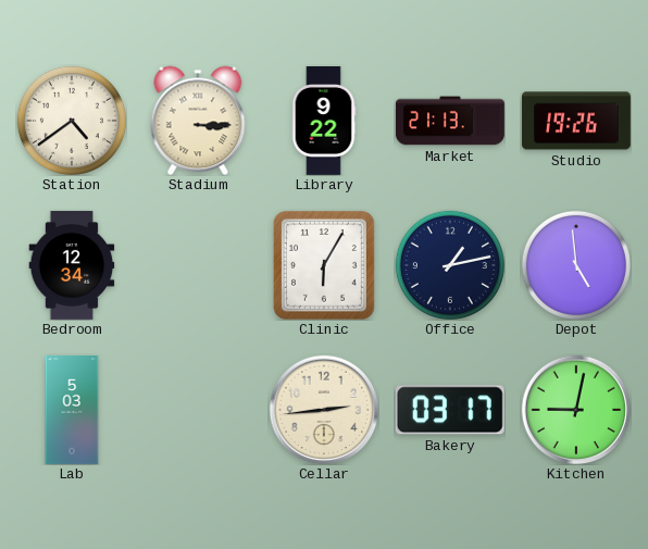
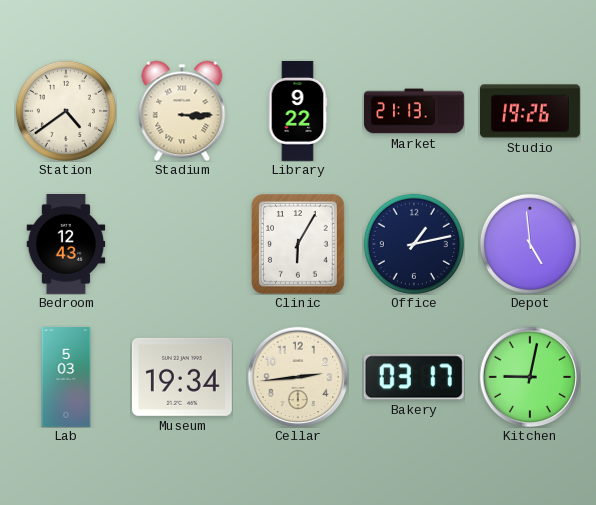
Bedroom: 12:34 -> 12:43
Museum: none -> 19:34
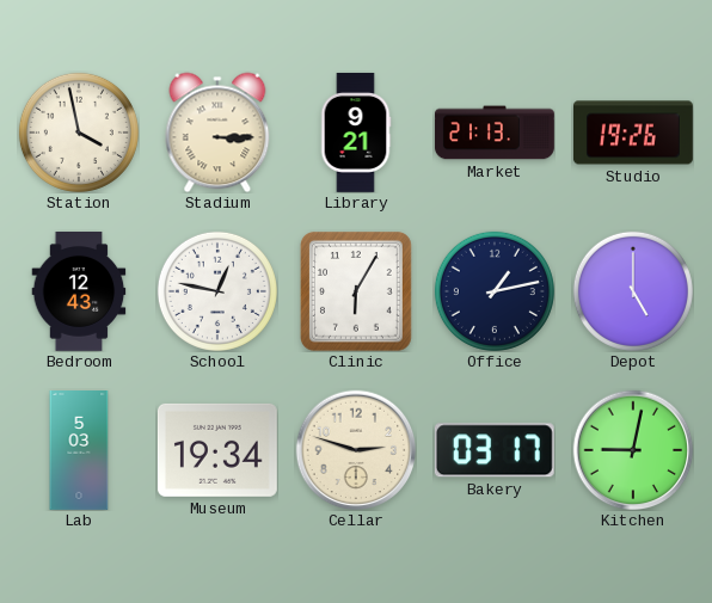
Station: 4:39 -> 3:58
Library: 9:22 -> 9:21
School: none -> 12:47
Depot: 4:59 -> 5:00
Cellar: 2:44 -> 2:48
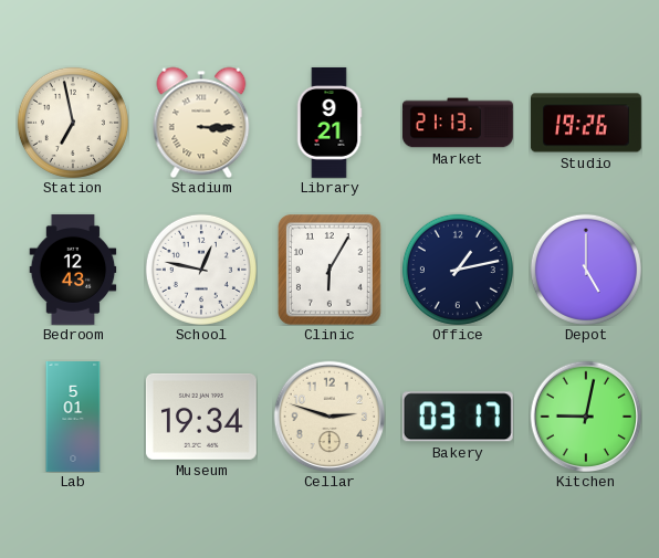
Station: 3:58 -> 6:58
Lab: 5:03 -> 5:01
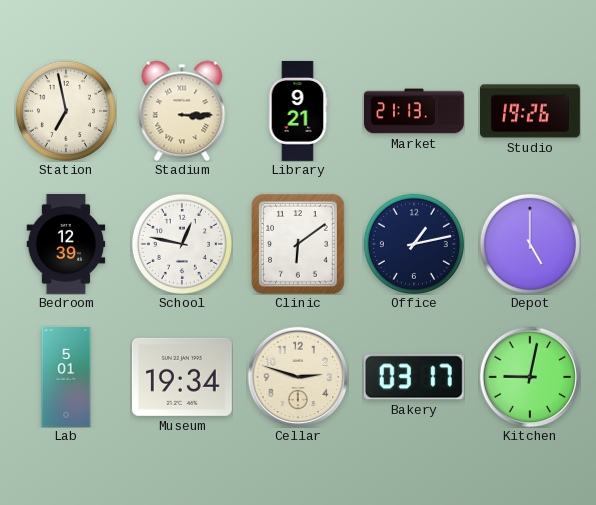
Bedroom: 12:43 -> 12:39
Clinic: 6:05 -> 6:09
